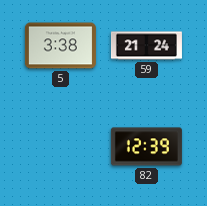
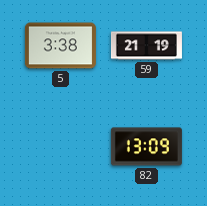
59: 21:24 -> 21:19
82: 12:39 -> 13:09
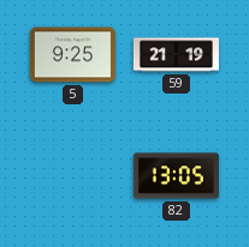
5: 3:38 -> 9:25
82: 13:09 -> 13:05
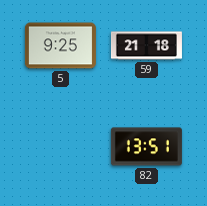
59: 21:19 -> 21:18
82: 13:05 -> 13:51
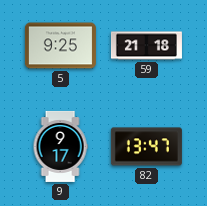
9: none -> 9:17
82: 13:51 -> 13:47
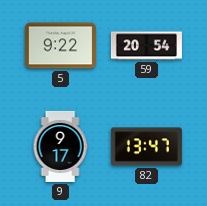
5: 9:25 -> 9:22
59: 21:18 -> 20:54
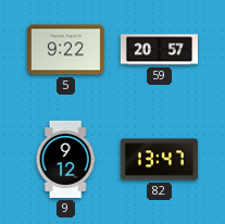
59: 20:54 -> 20:57
9: 9:17 -> 9:12
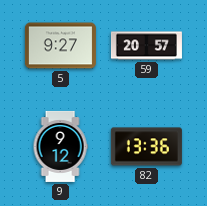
5: 9:22 -> 9:27
82: 13:47 -> 13:36
